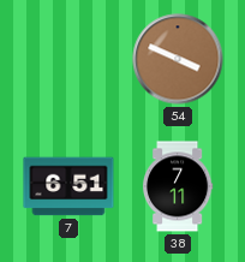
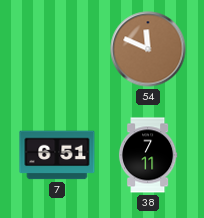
54: 3:49 -> 11:49
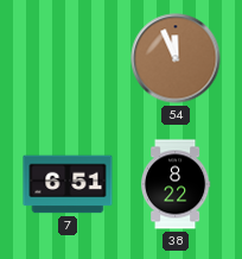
54: 11:49 -> 11:56
38: 7:11 -> 8:22
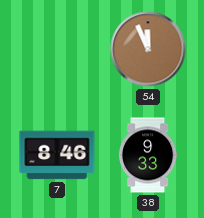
7: 6:51 -> 8:46
38: 8:22 -> 9:33
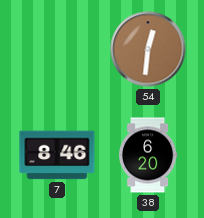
54: 11:56 -> 12:31
38: 9:33 -> 6:20
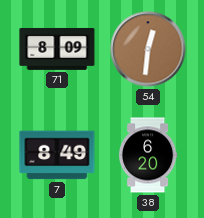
71: none -> 8:09
7: 8:46 -> 8:49
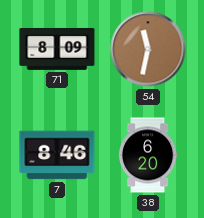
54: 12:31 -> 11:32
7: 8:49 -> 8:46
